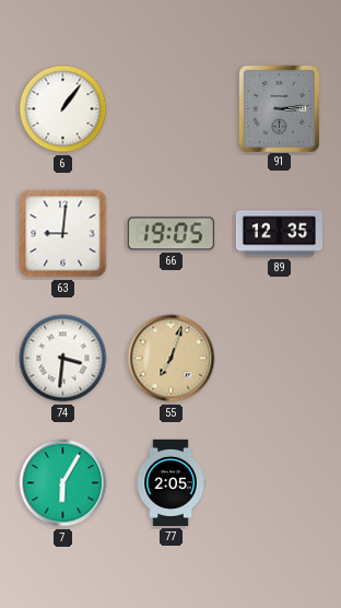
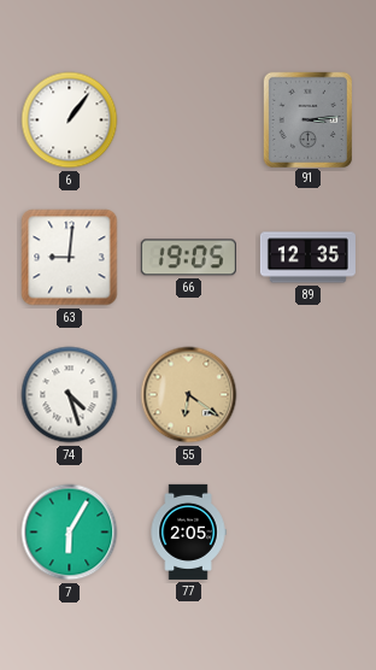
74: 3:31 -> 4:27
55: 7:03 -> 6:21
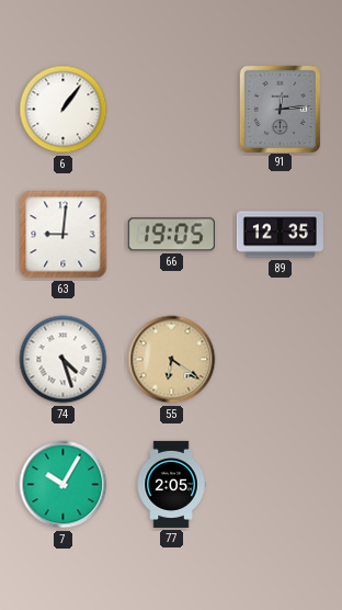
91: 3:14 -> 12:14
7: 6:05 -> 10:05
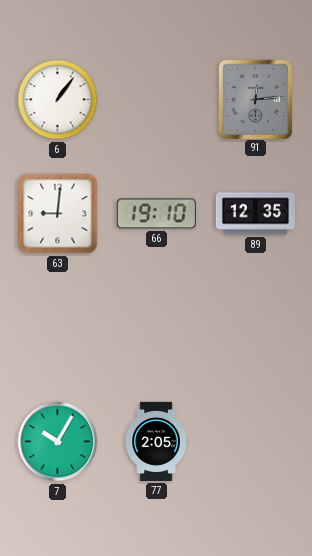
66: 19:05 -> 19:10
74: 4:27 -> none
55: 6:21 -> none
